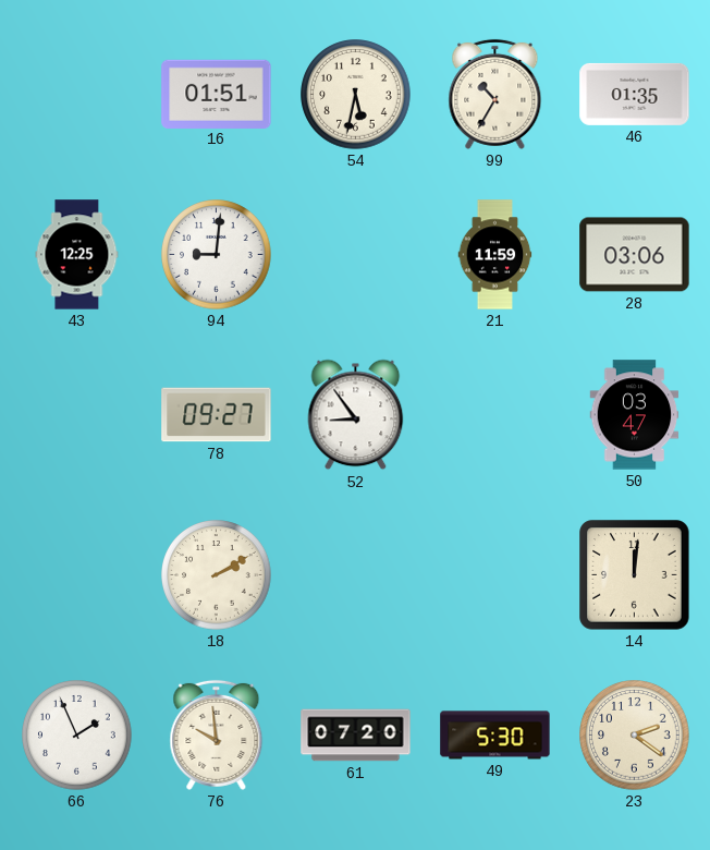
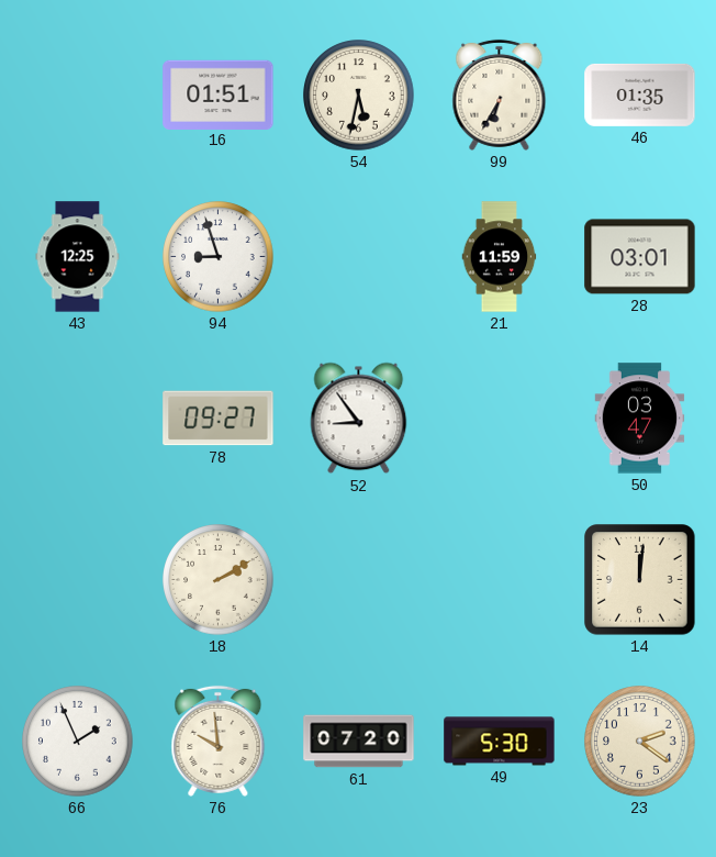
99: 10:35 -> 6:35
94: 9:01 -> 8:57
28: 03:06 -> 03:01
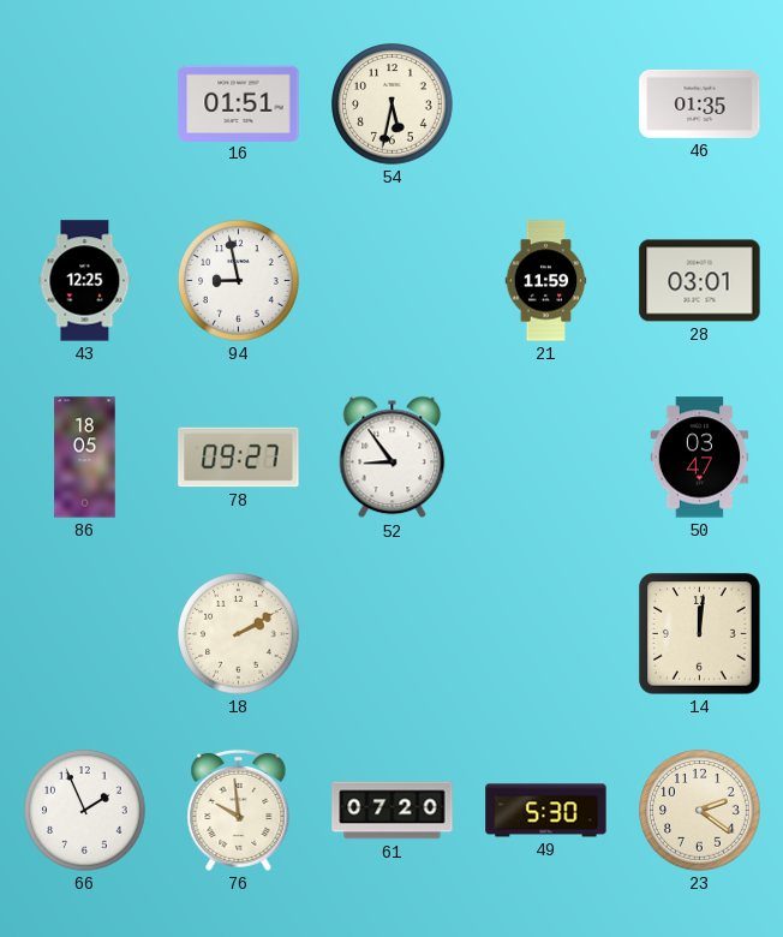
99: 6:35 -> none
94: 8:57 -> 8:58
86: none -> 18:05
